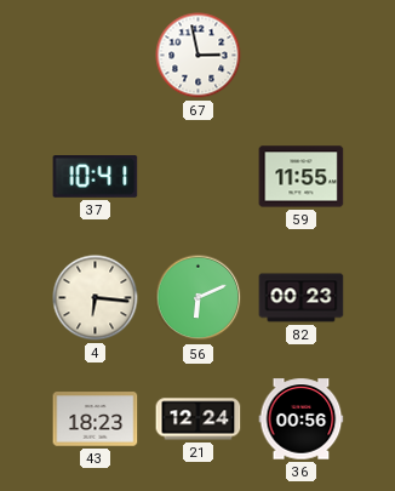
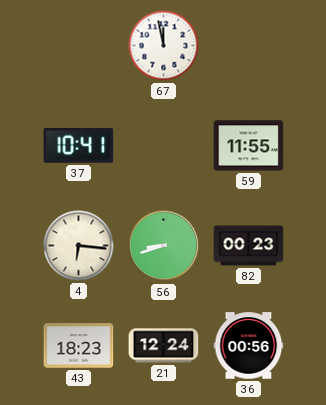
67: 2:58 -> 11:58
56: 6:11 -> 8:42
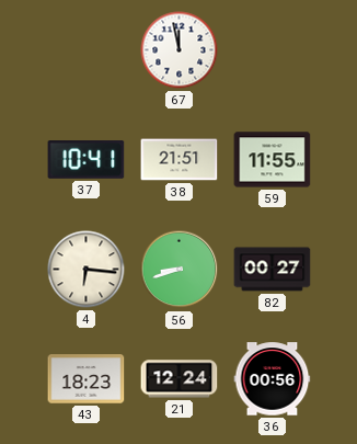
38: none -> 21:51
82: 00:23 -> 00:27
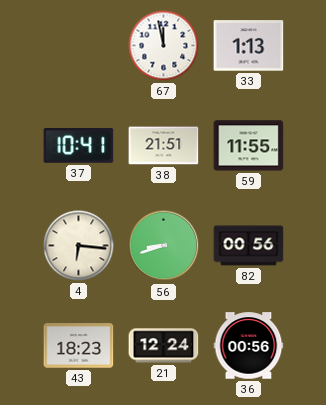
33: none -> 1:13
82: 00:27 -> 00:56
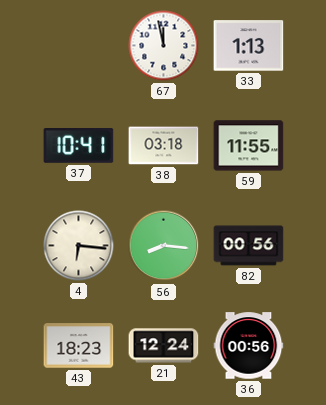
38: 21:51 -> 03:18
56: 8:42 -> 8:16
